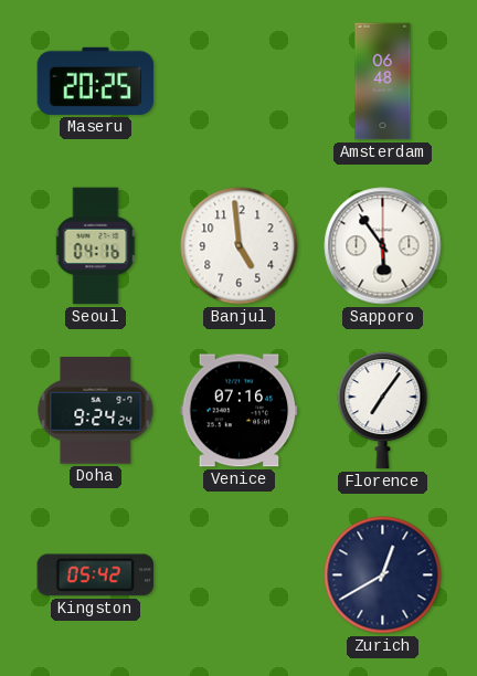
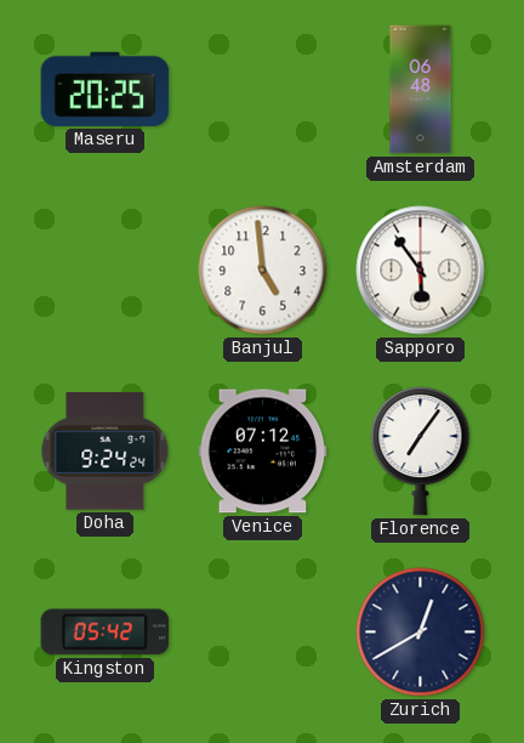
Seoul: 04:16 -> none
Venice: 07:16 -> 07:12
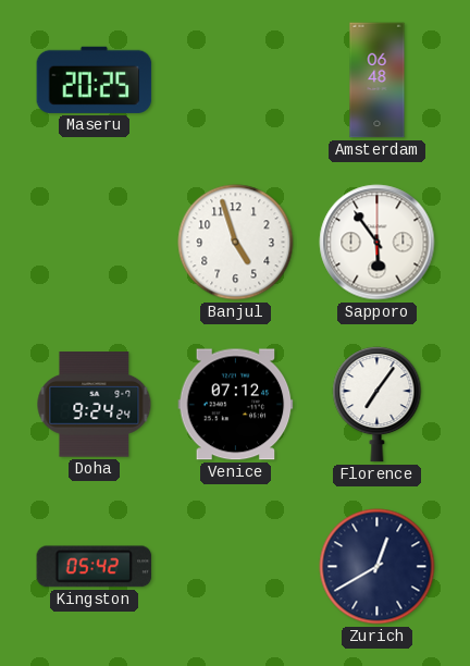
Banjul: 4:59 -> 4:57
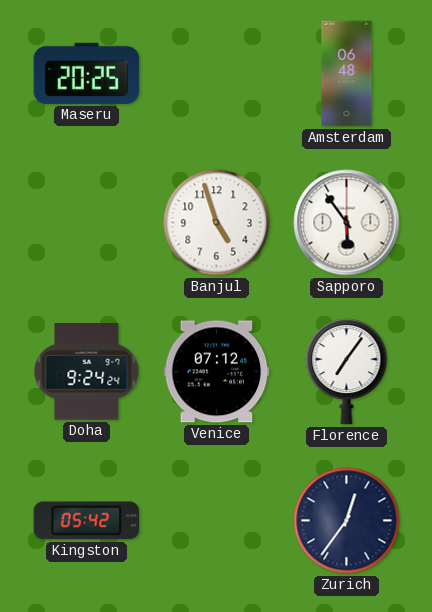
Zurich: 12:40 -> 12:36
